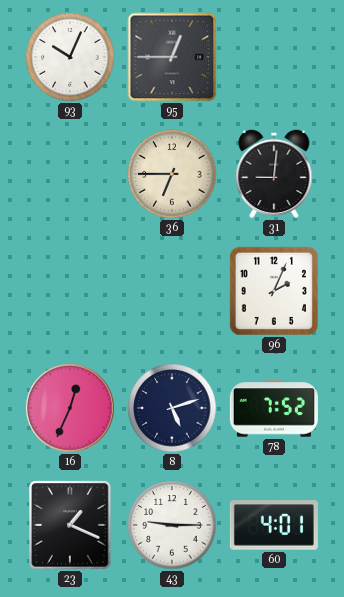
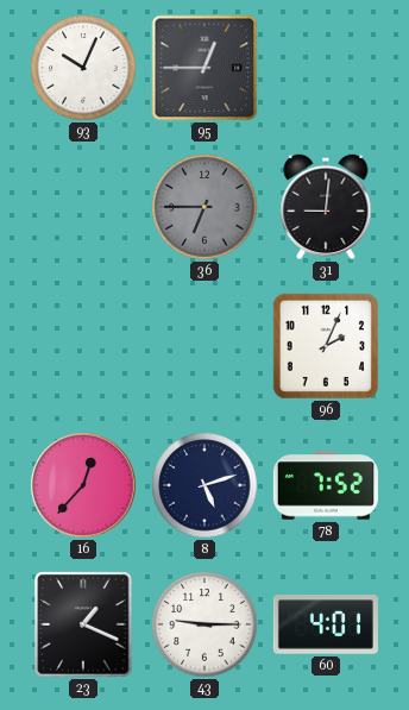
36 dial: cream -> grey
16: 12:34 -> 12:37
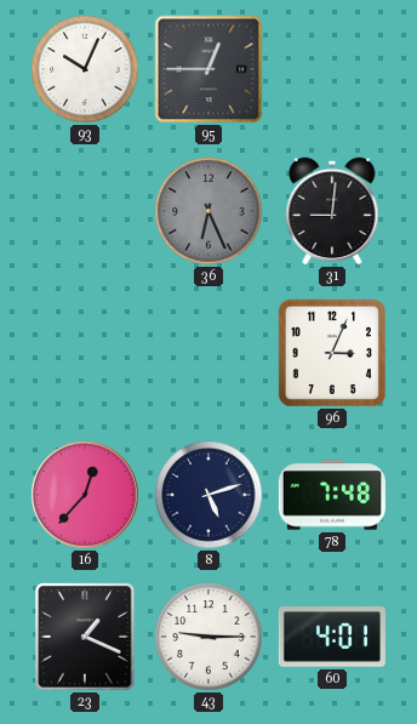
36: 6:45 -> 6:26
96: 2:04 -> 3:04
78: 7:52 -> 7:48
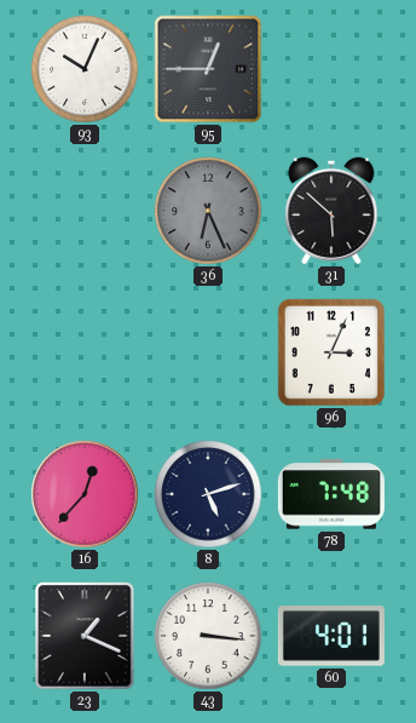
31: 9:01 -> 5:52
43: 9:15 -> 3:16
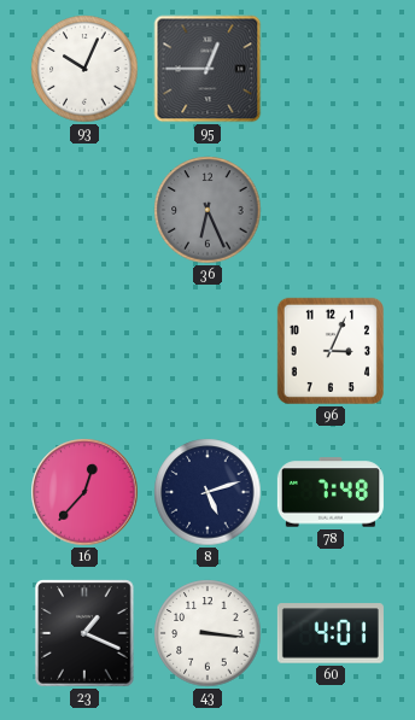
31: 5:52 -> none
